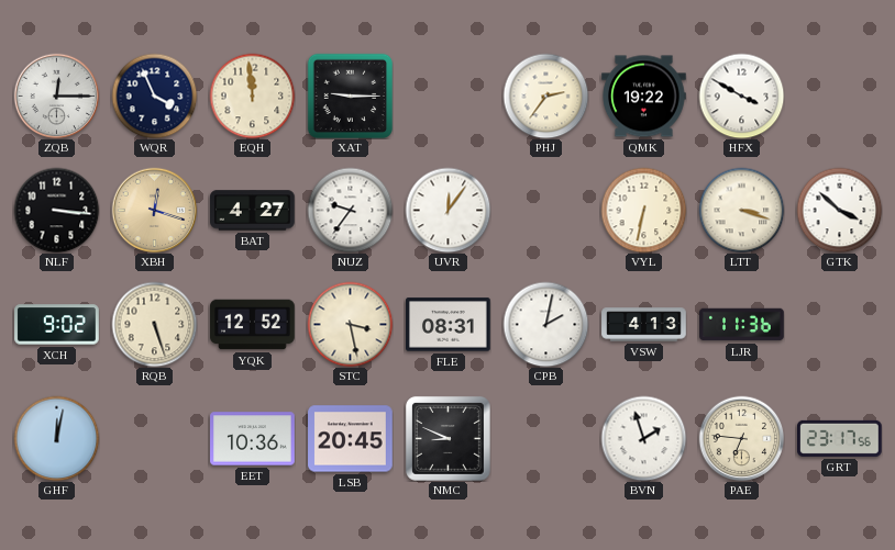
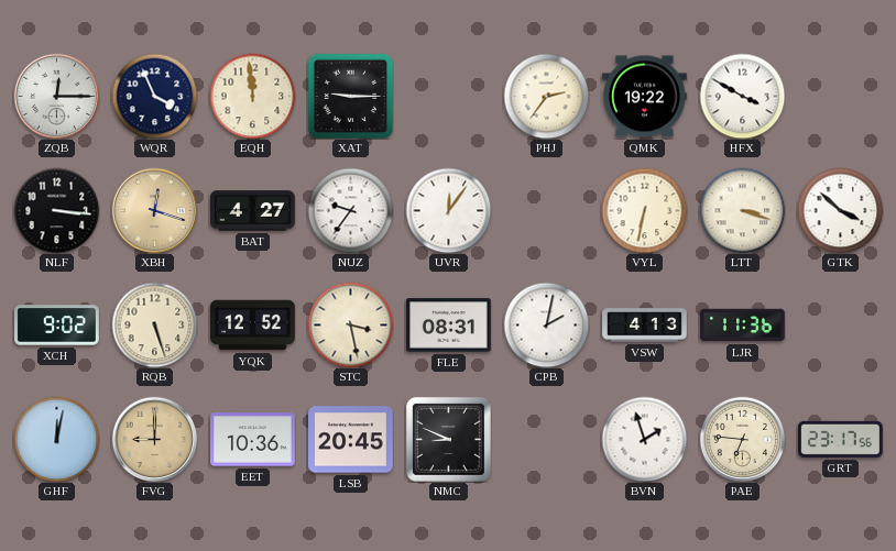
FVG: none -> 9:00
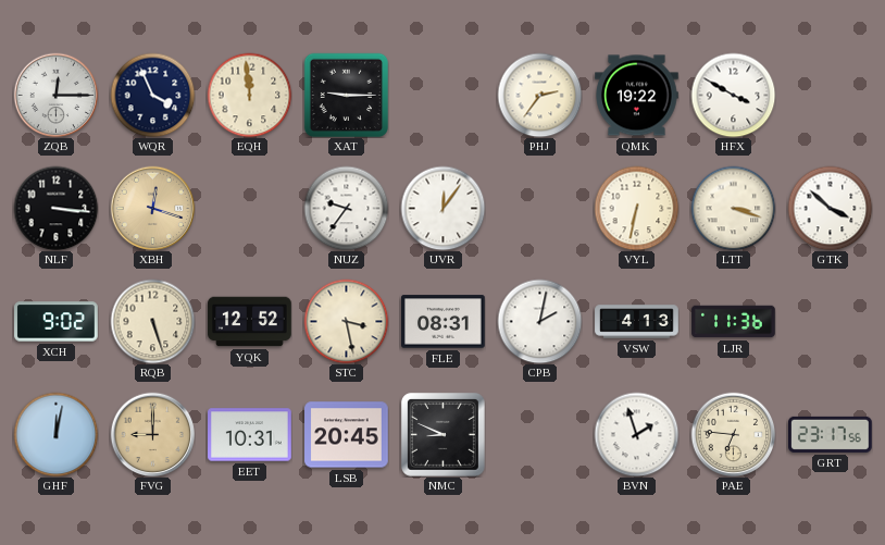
BAT: 4:27 -> none
EET: 10:36 -> 10:31
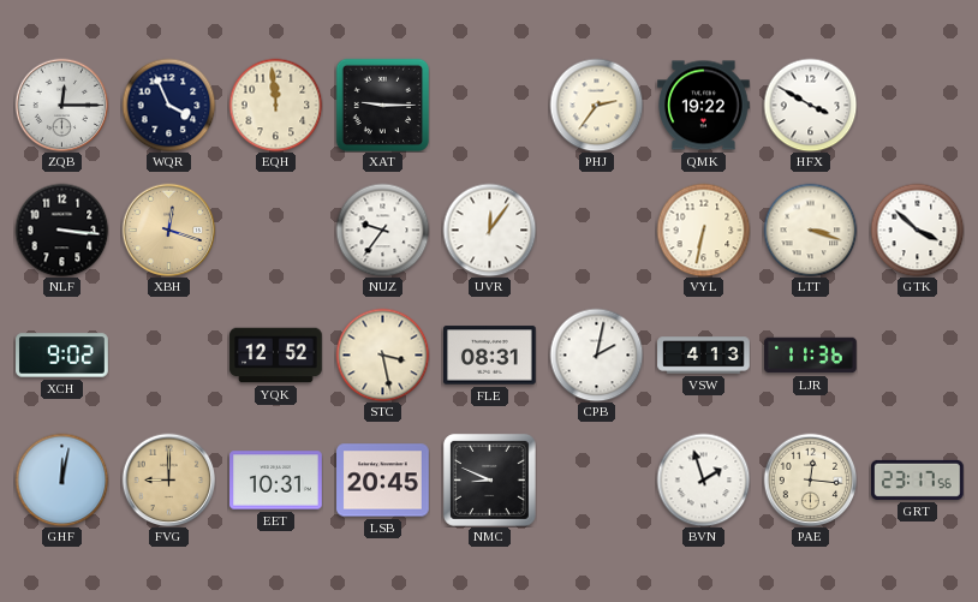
RQB: 5:27 -> none
PAE: 6:46 -> 12:16
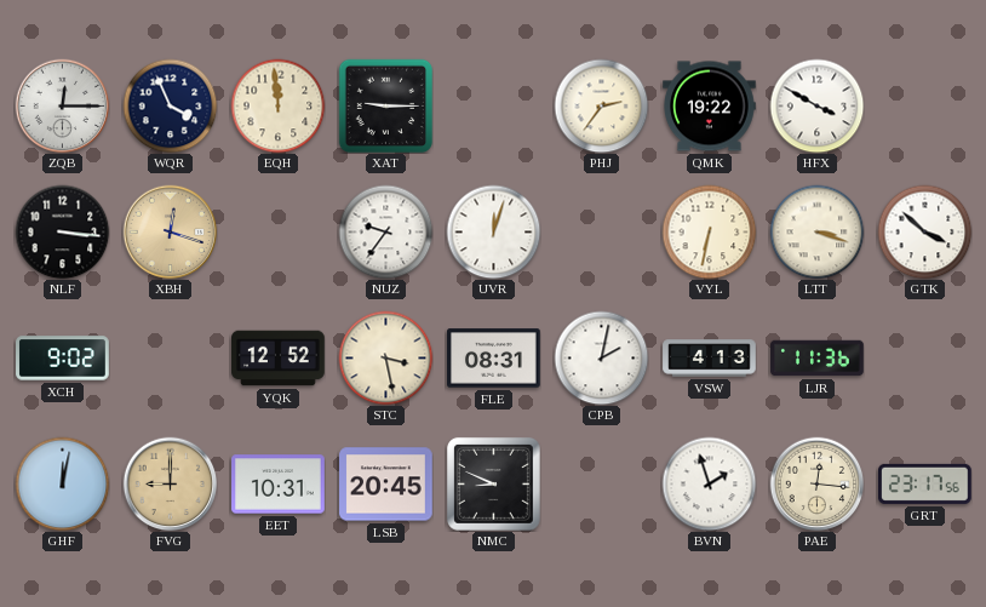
UVR: 12:06 -> 12:03
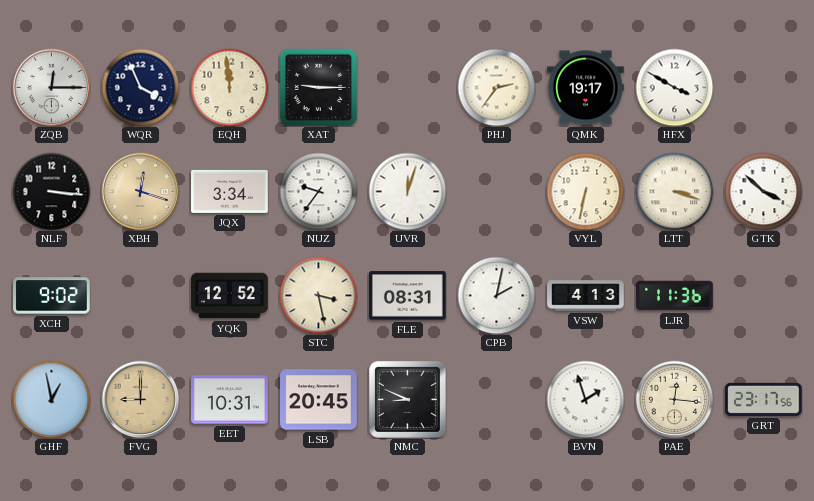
QMK: 19:22 -> 19:17
JQX: none -> 3:34
GHF: 12:02 -> 12:58
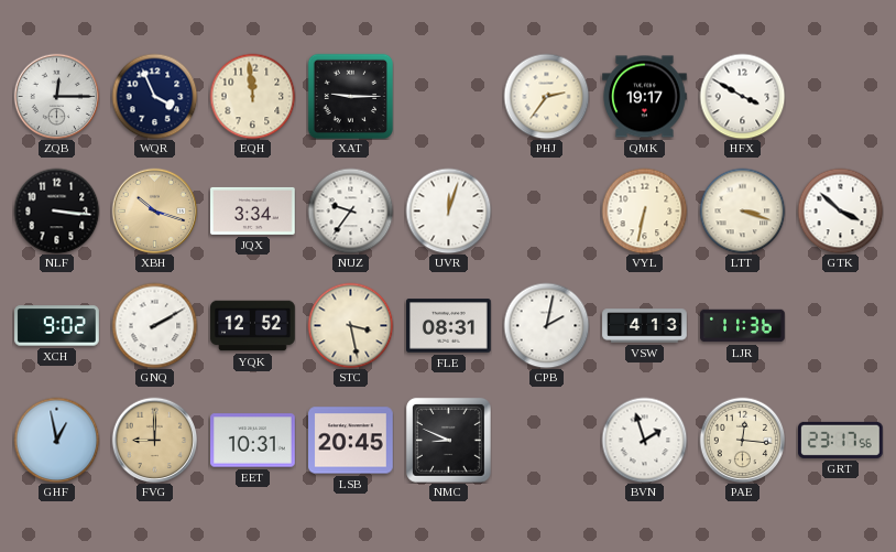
XBH: 12:18 -> 10:18
GNQ: none -> 2:10
